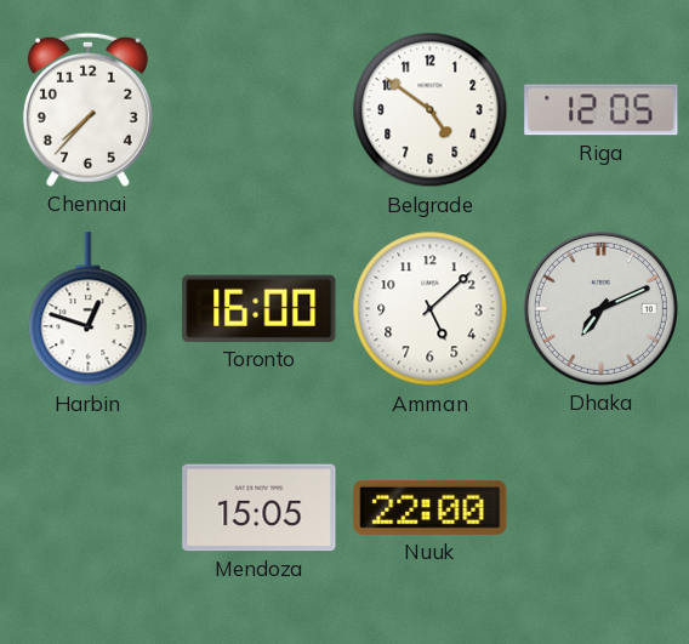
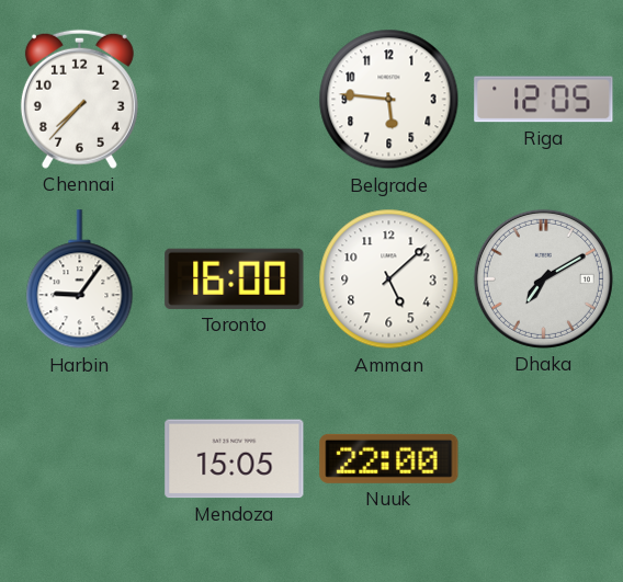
Belgrade: 4:51 -> 5:46
Harbin: 12:48 -> 9:06
Dhaka: 7:11 -> 7:10
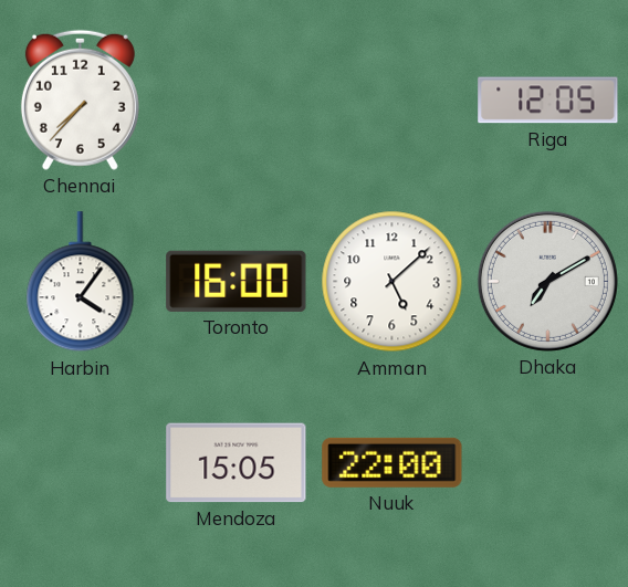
Belgrade: 5:46 -> none
Harbin: 9:06 -> 4:06
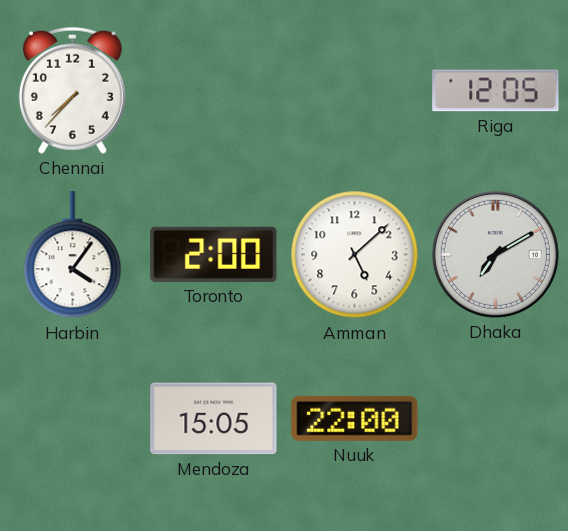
Toronto: 16:00 -> 2:00
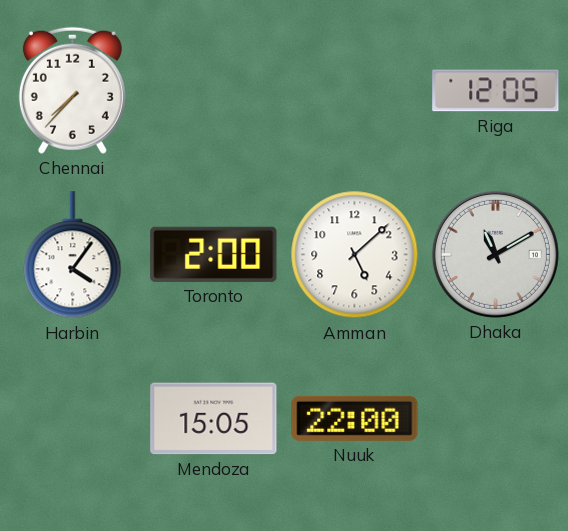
Dhaka: 7:10 -> 11:10
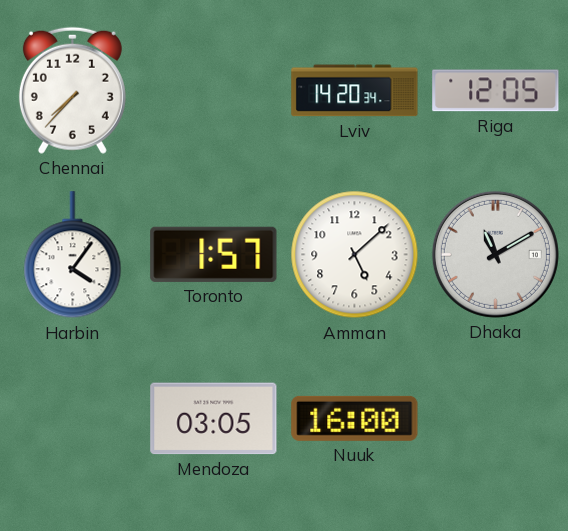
Lviv: none -> 14:20
Toronto: 2:00 -> 1:57
Mendoza: 15:05 -> 03:05
Nuuk: 22:00 -> 16:00
